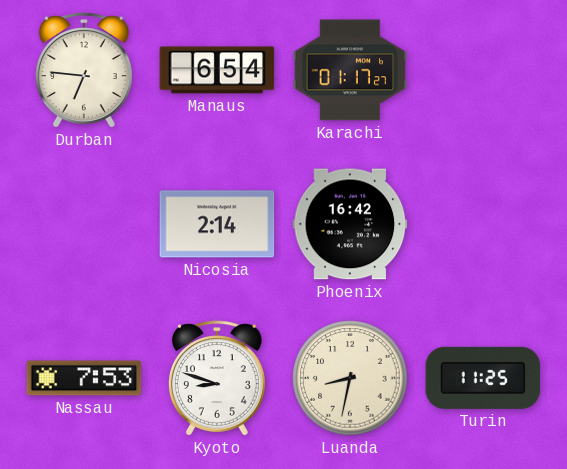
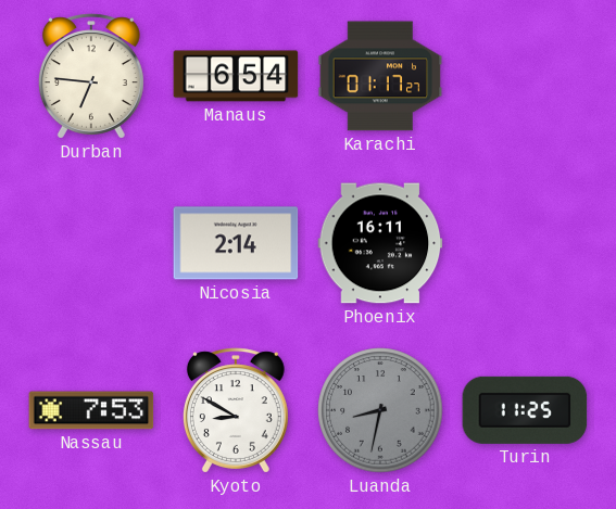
Phoenix: 16:42 -> 16:11
Kyoto: 8:48 -> 8:50
Luanda dial: cream -> grey
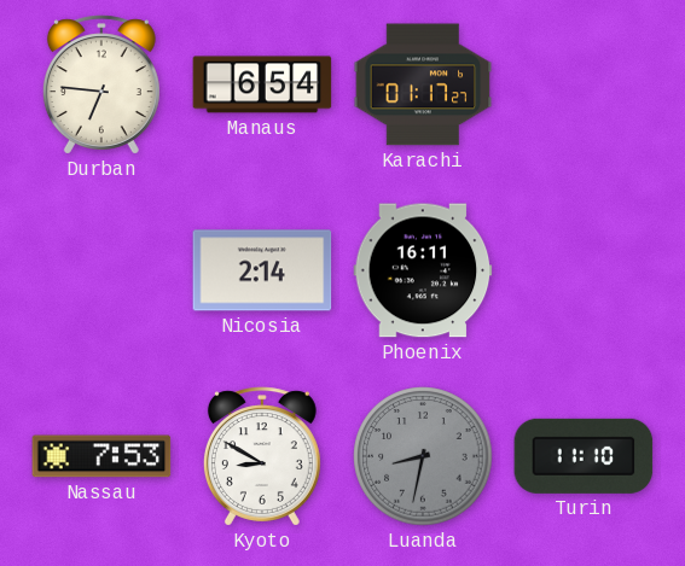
Turin: 11:25 -> 11:10
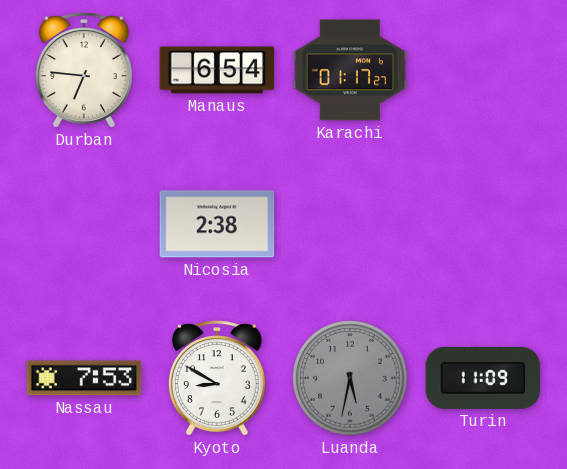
Nicosia: 2:14 -> 2:38
Phoenix: 16:11 -> none
Luanda: 8:32 -> 5:32
Turin: 11:10 -> 11:09
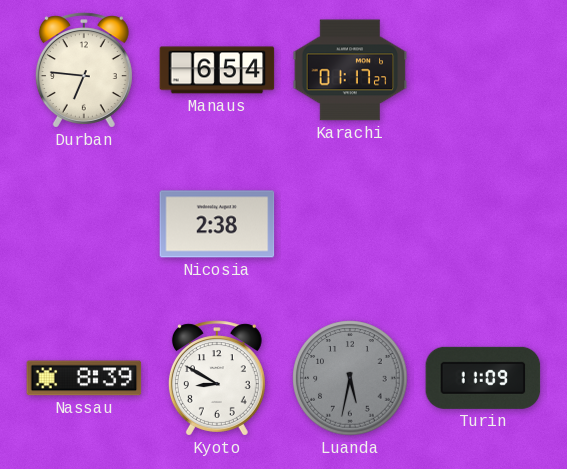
Nassau: 7:53 -> 8:39
